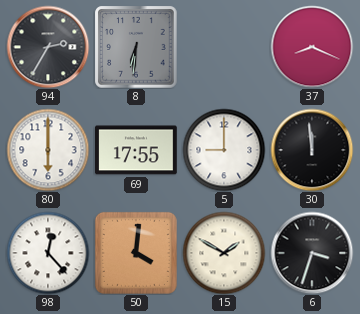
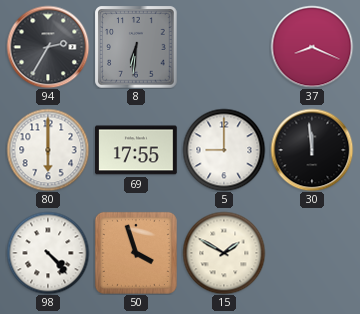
98: 12:23 -> 4:23
50: 4:01 -> 3:57
6: 3:33 -> none
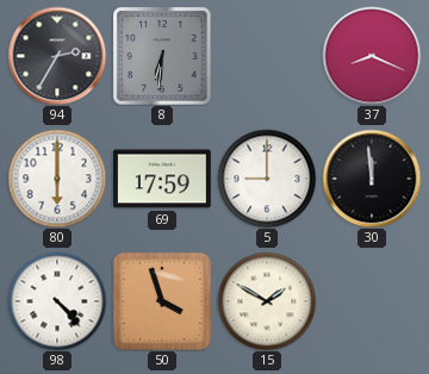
69: 17:55 -> 17:59
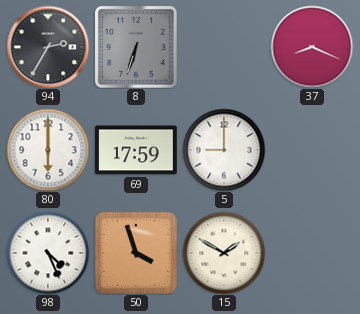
8: 6:31 -> 6:33
30: 11:59 -> none
98: 4:23 -> 4:26
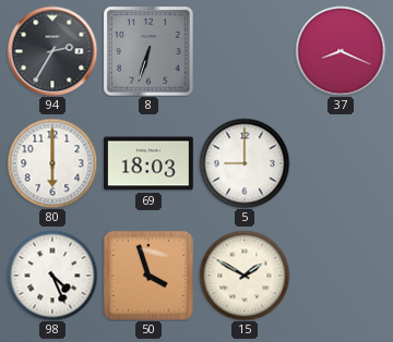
69: 17:59 -> 18:03
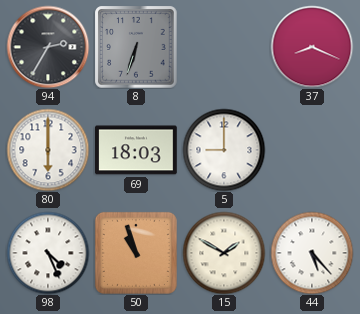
50: 3:57 -> 10:57
44: none -> 5:23
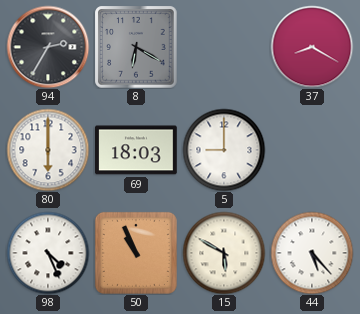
8: 6:33 -> 6:20
37: 8:19 -> 8:20
50: 10:57 -> 10:56
15: 1:50 -> 5:50
